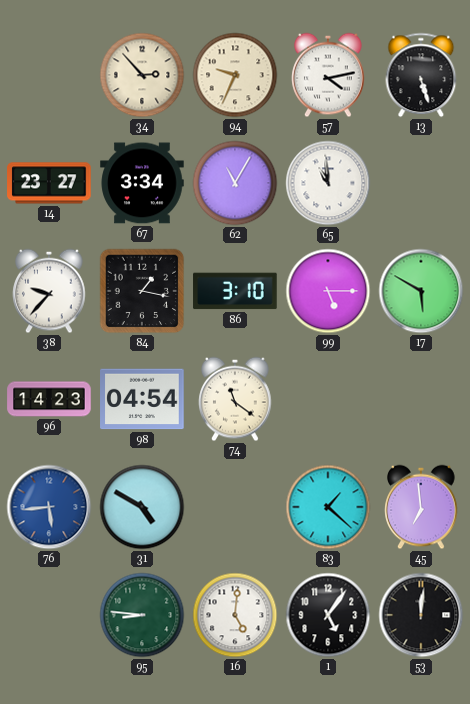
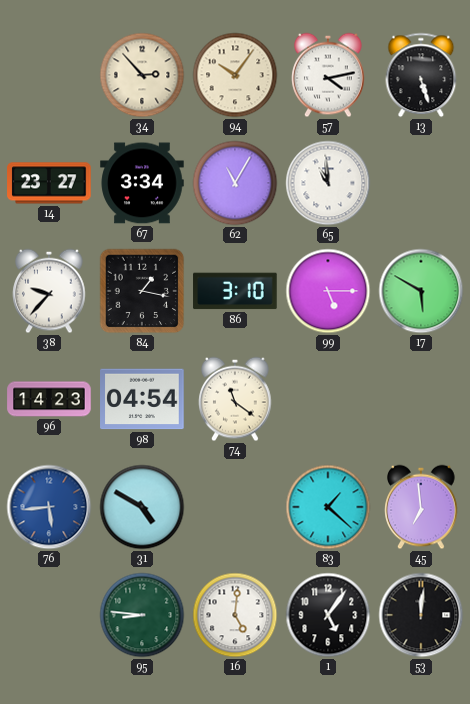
94: 9:34 -> 10:06
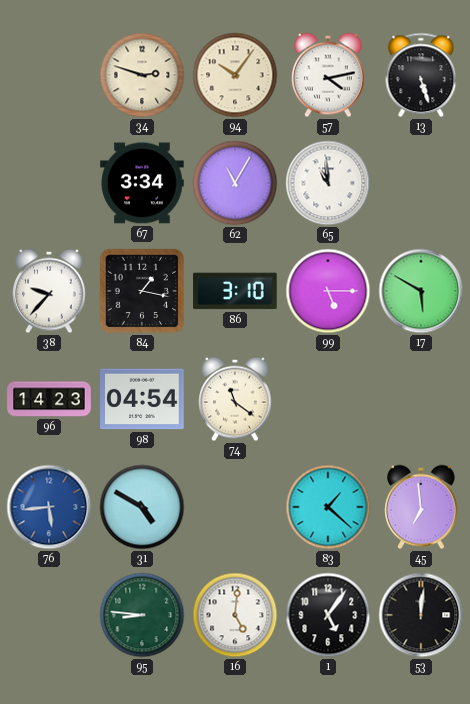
34: 2:53 -> 2:48
14: 23:27 -> none
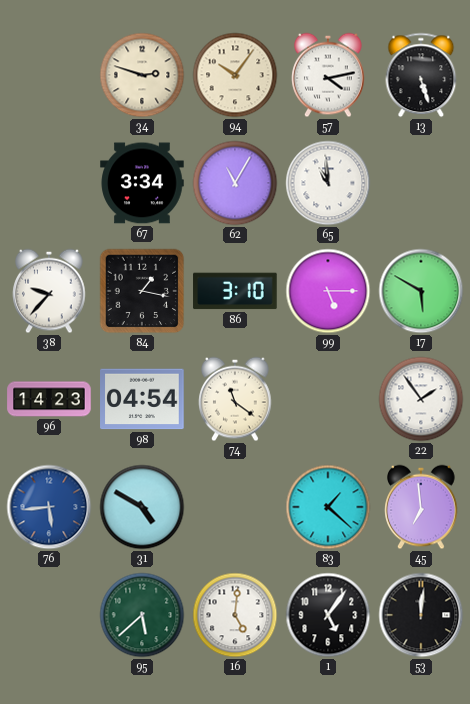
22: none -> 1:54
95: 8:46 -> 5:38
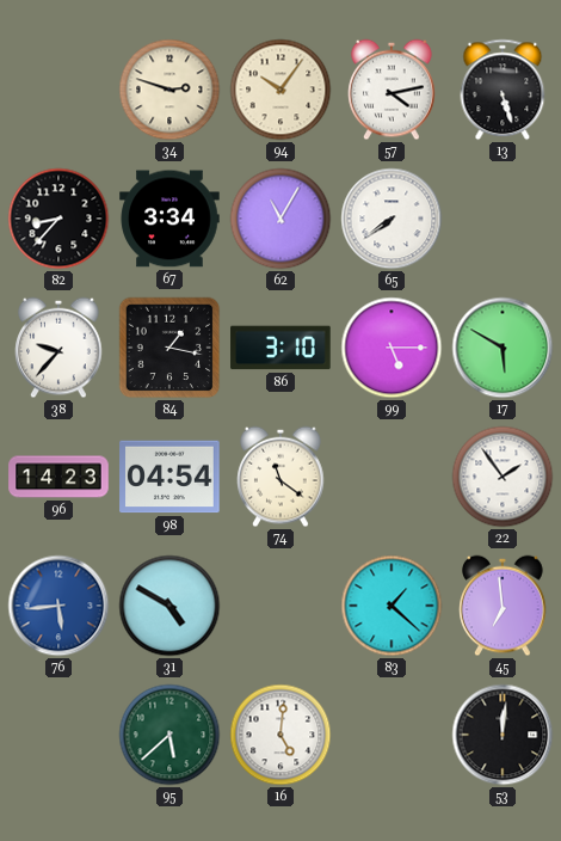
82: none -> 8:37
65: 10:59 -> 7:39
1: 5:06 -> none
